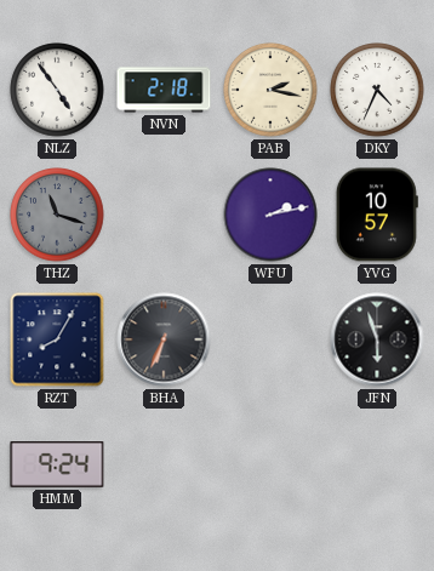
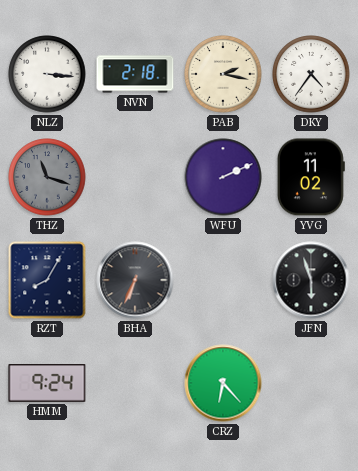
NLZ: 4:54 -> 3:16
DKY: 4:34 -> 4:36
WFU: 2:13 -> 2:11
YVG: 10:57 -> 11:02
CRZ: none -> 6:23
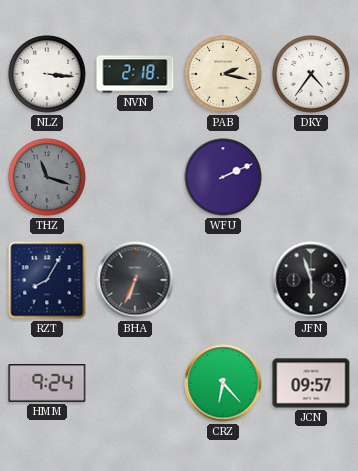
YVG: 11:02 -> none
JCN: none -> 09:57
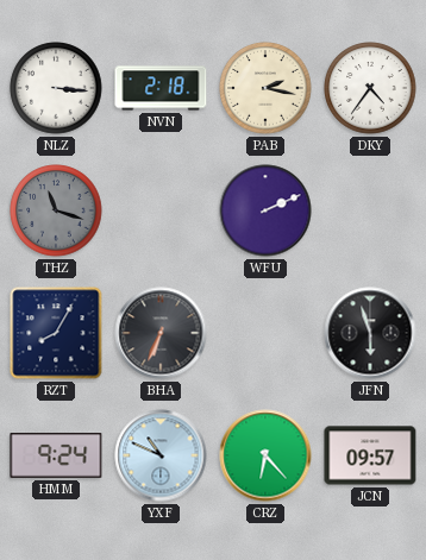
YXF: none -> 10:49
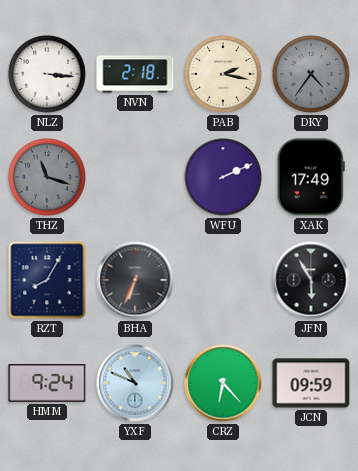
DKY dial: white -> grey
XAK: none -> 17:49
JFN: 5:57 -> 5:55
JCN: 09:57 -> 09:59
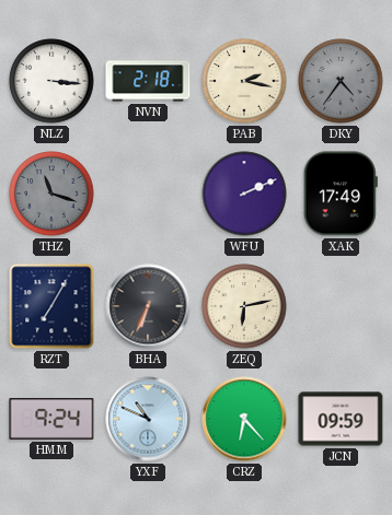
RZT: 8:05 -> 7:05
ZEQ: none -> 6:13
JFN: 5:55 -> none
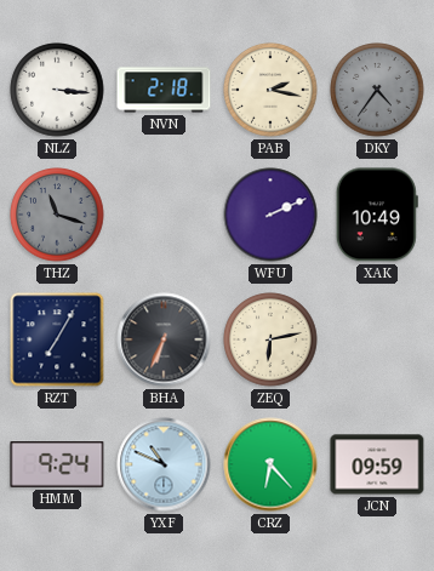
XAK: 17:49 -> 10:49
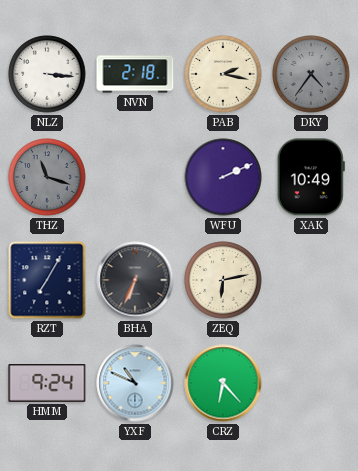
JCN: 09:59 -> none
